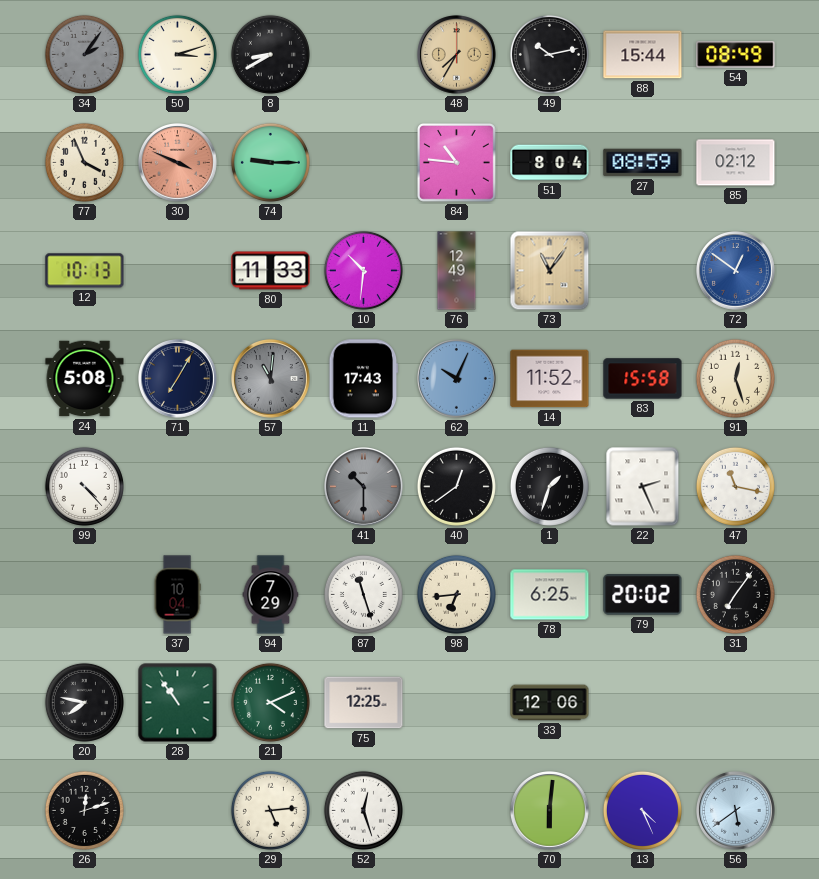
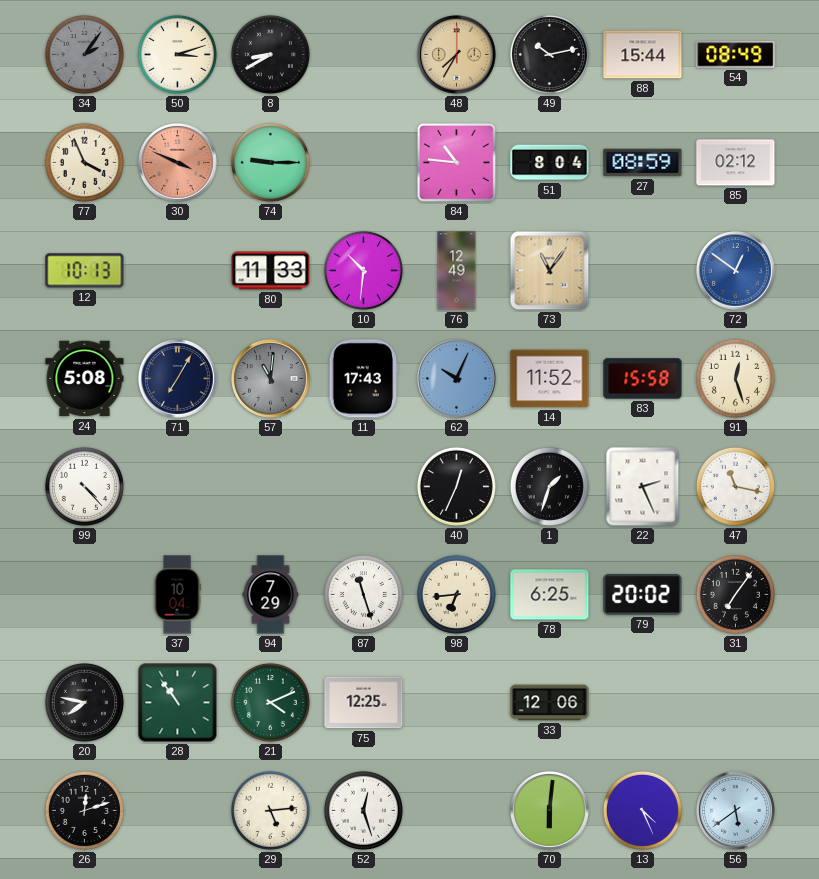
41: 10:30 -> none
40: 12:39 -> 12:34
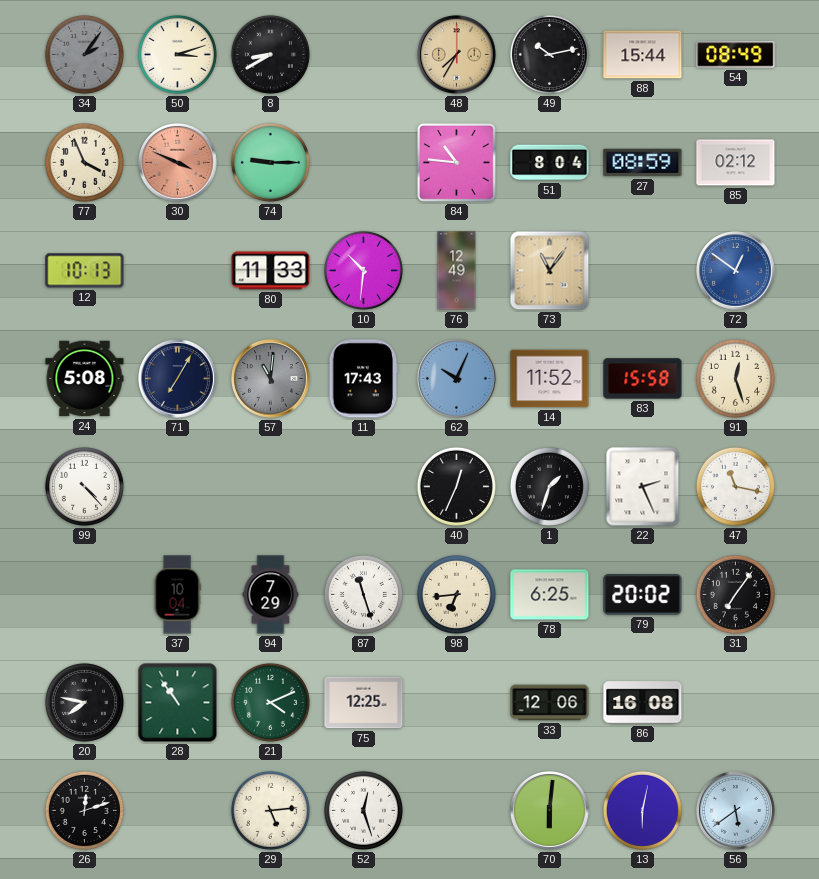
86: none -> 16:08
13: 4:26 -> 6:02
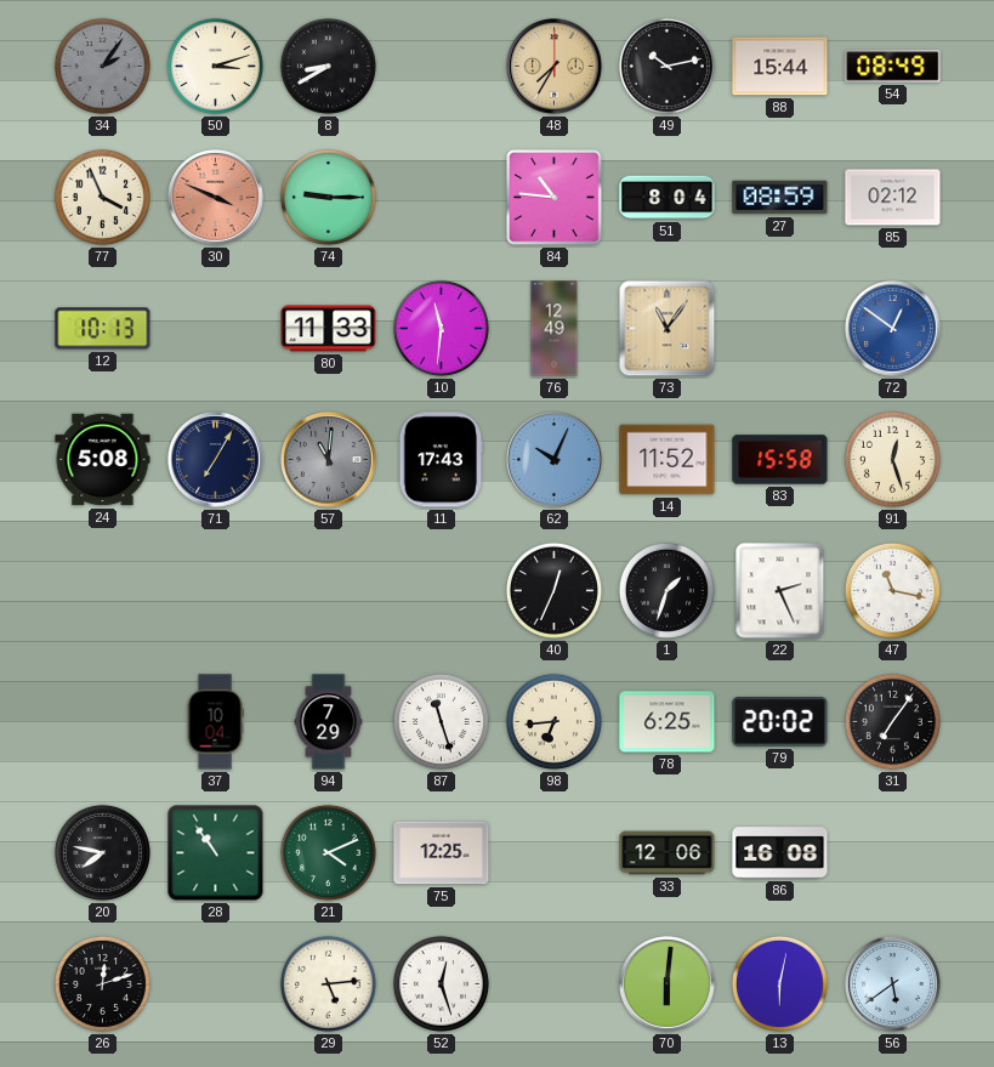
10: 10:31 -> 11:31
99: 4:23 -> none
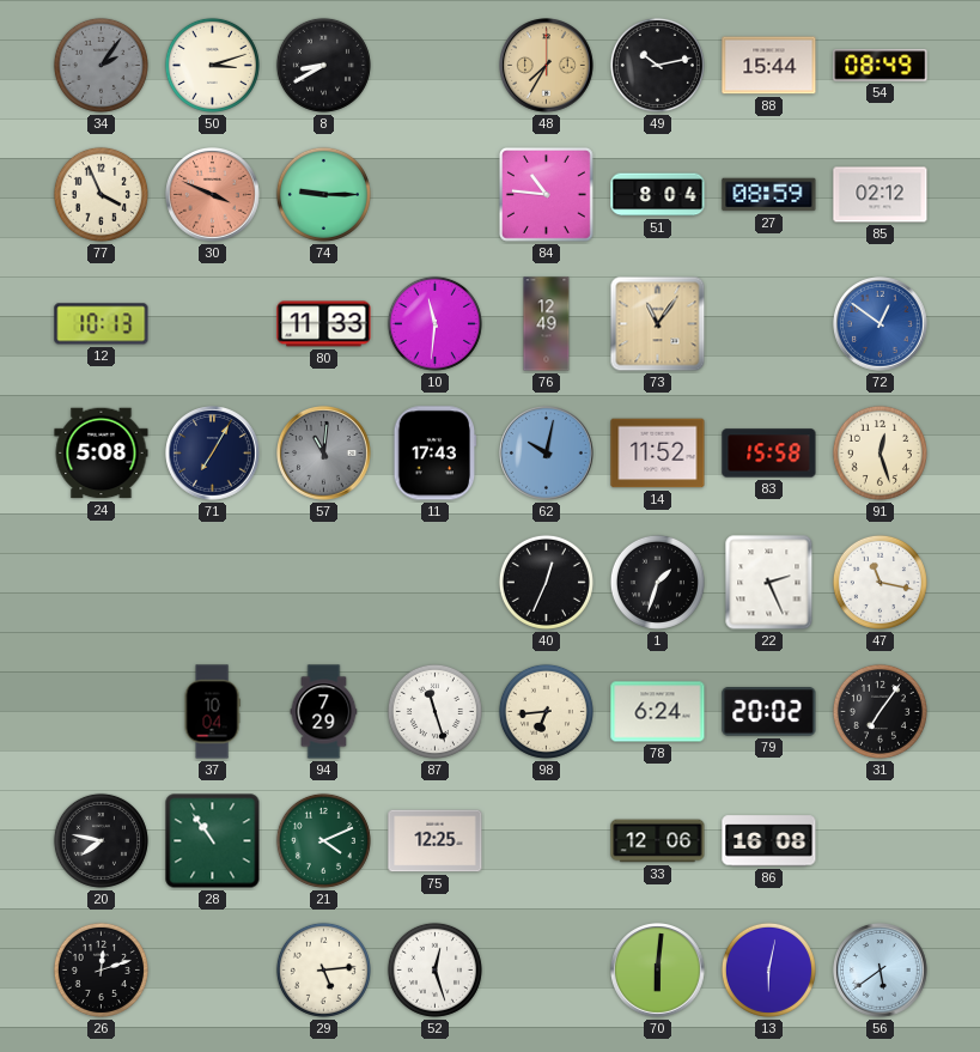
62: 10:04 -> 10:02
78: 6:25 -> 6:24
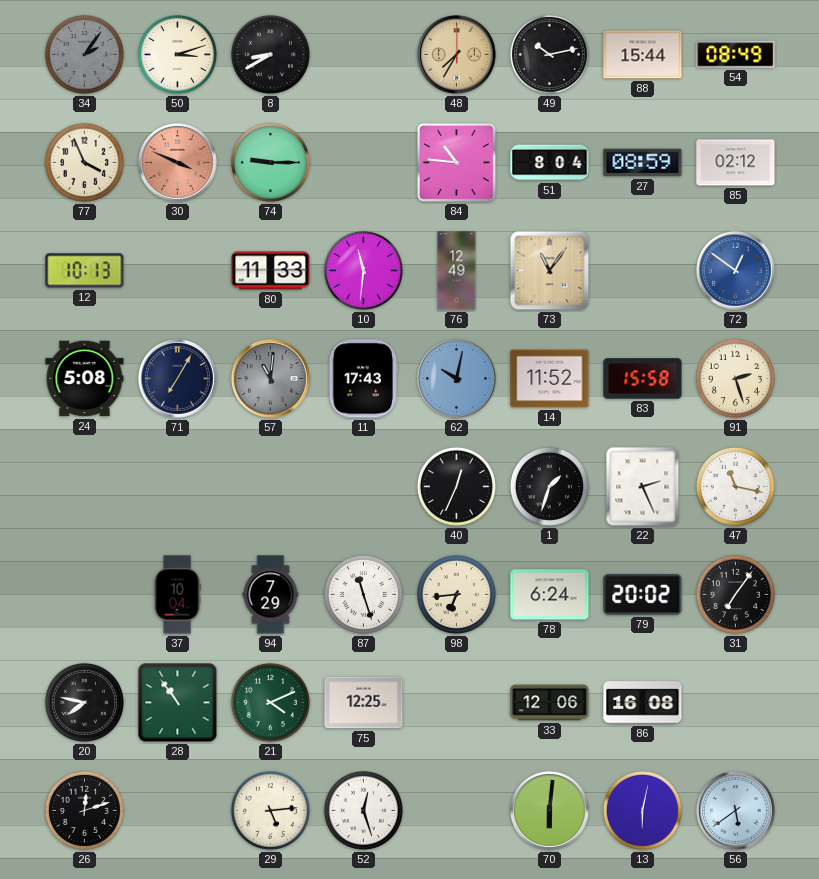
91: 12:27 -> 2:27
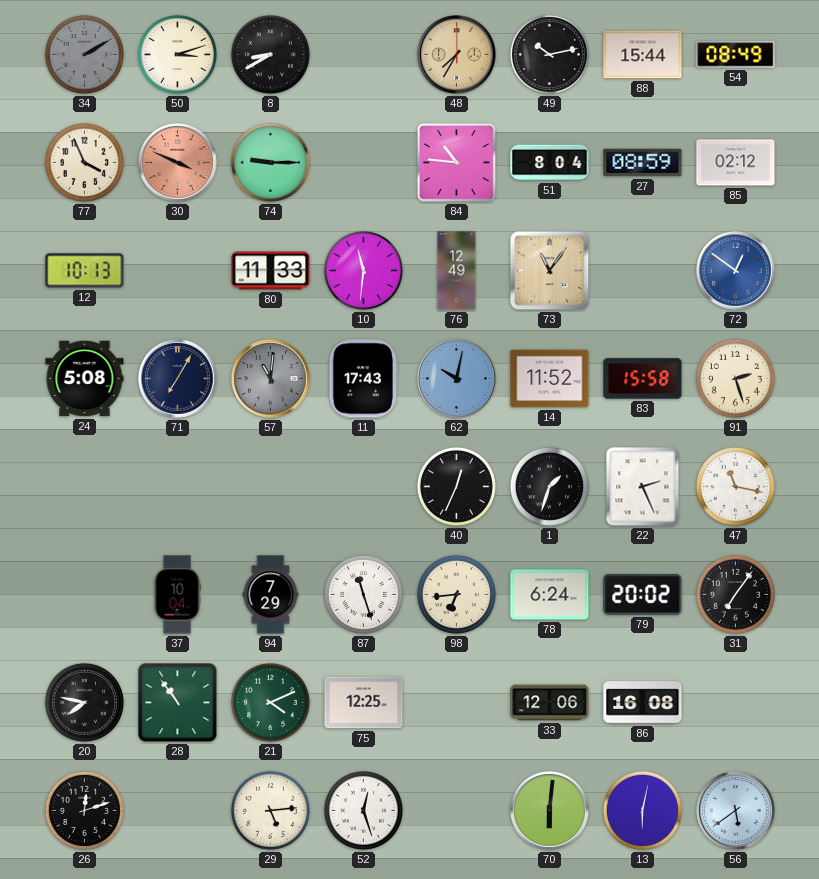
34: 2:06 -> 2:10
